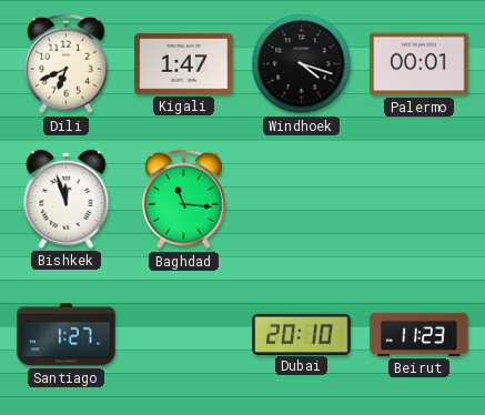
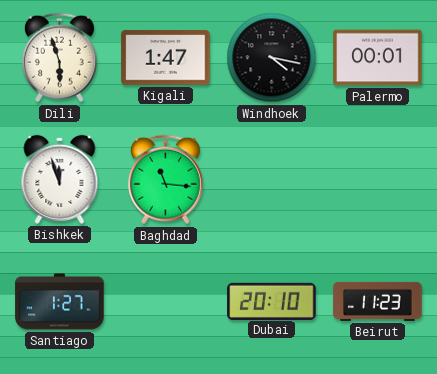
Dili: 6:41 -> 5:57
Windhoek: 4:18 -> 4:17
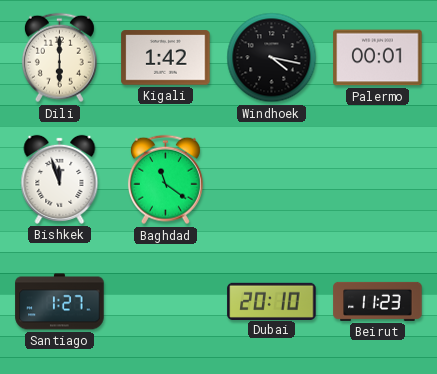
Dili: 5:57 -> 6:00
Kigali: 1:47 -> 1:42
Baghdad: 11:16 -> 11:21
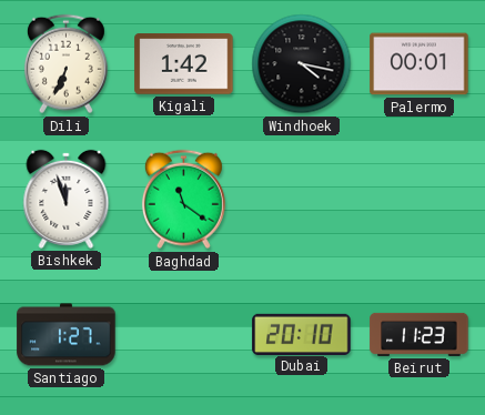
Dili: 6:00 -> 6:34
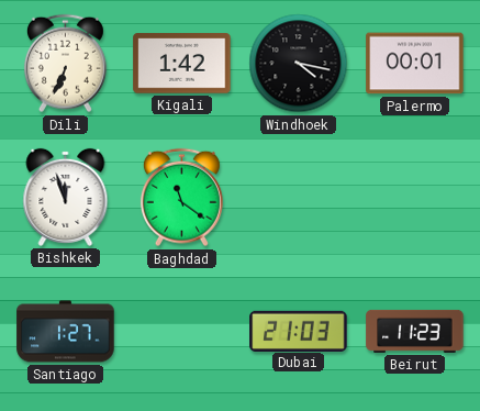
Dubai: 20:10 -> 21:03
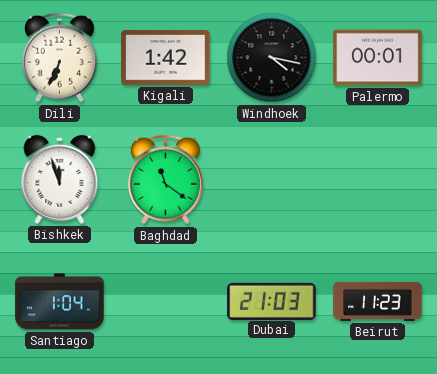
Santiago: 1:27 -> 1:04
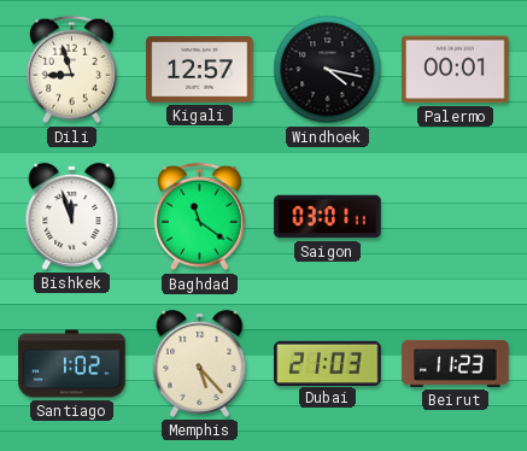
Dili: 6:34 -> 8:57
Kigali: 1:42 -> 12:57
Saigon: none -> 03:01
Santiago: 1:04 -> 1:02
Memphis: none -> 5:23
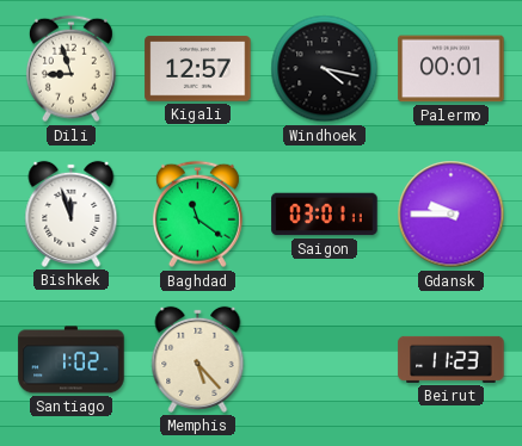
Gdansk: none -> 9:45
Dubai: 21:03 -> none
